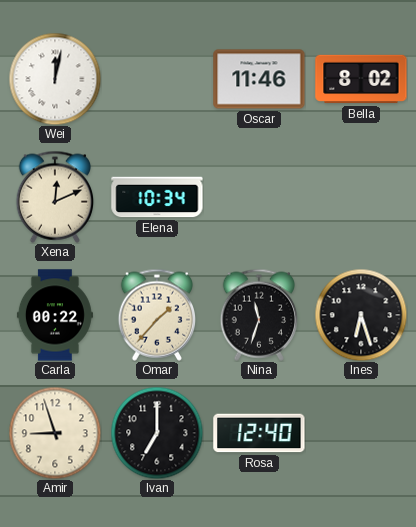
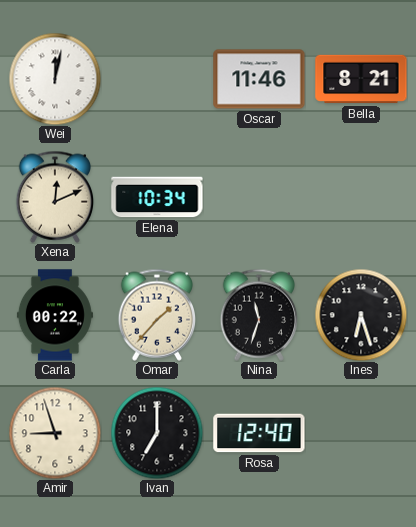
Bella: 8:02 -> 8:21
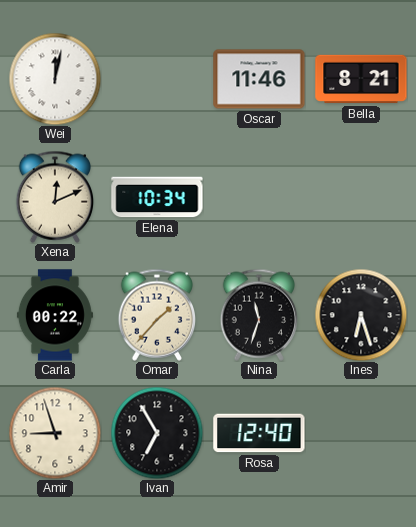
Ivan: 7:00 -> 6:55
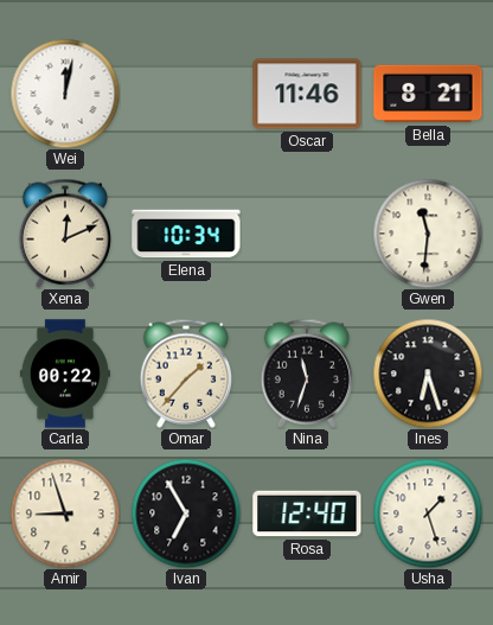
Gwen: none -> 11:31
Usha: none -> 1:27
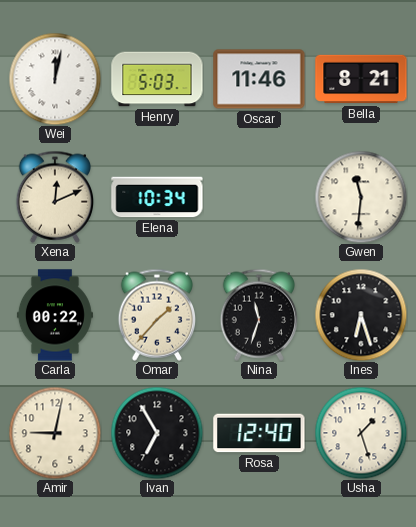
Henry: none -> 5:03
Amir: 8:57 -> 9:02
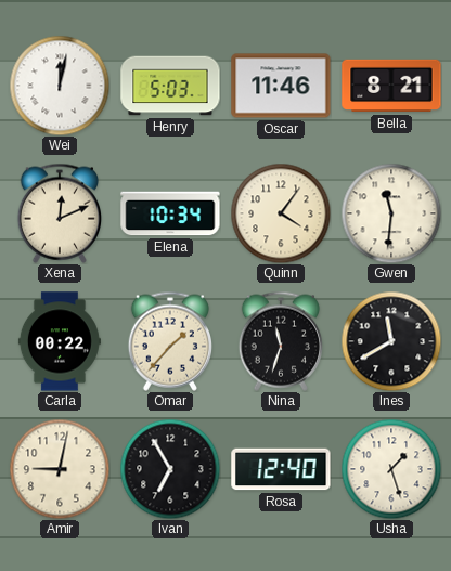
Quinn: none -> 4:06
Ines: 6:27 -> 11:40
